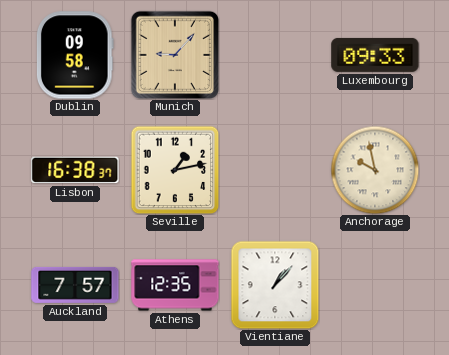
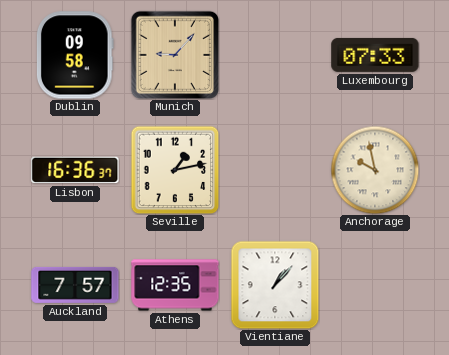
Luxembourg: 09:33 -> 07:33
Lisbon: 16:38 -> 16:36
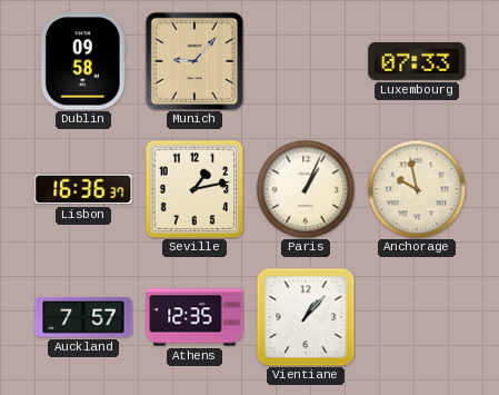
Paris: none -> 1:04
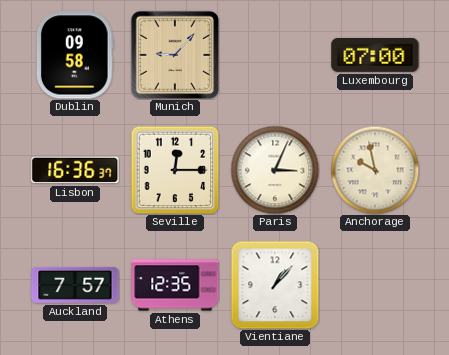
Luxembourg: 07:33 -> 07:00
Seville: 1:13 -> 12:15
Paris: 1:04 -> 3:04
